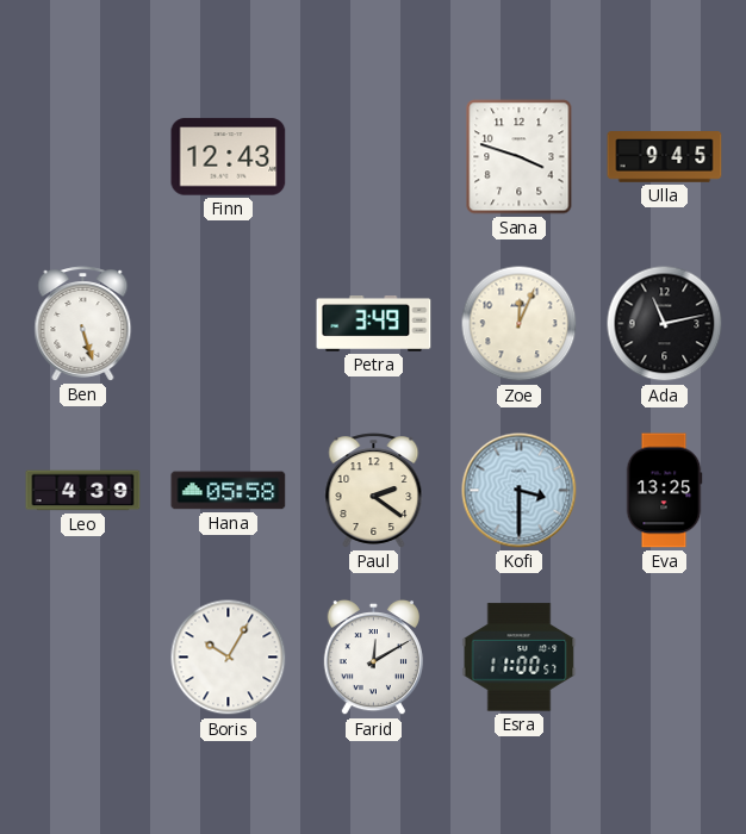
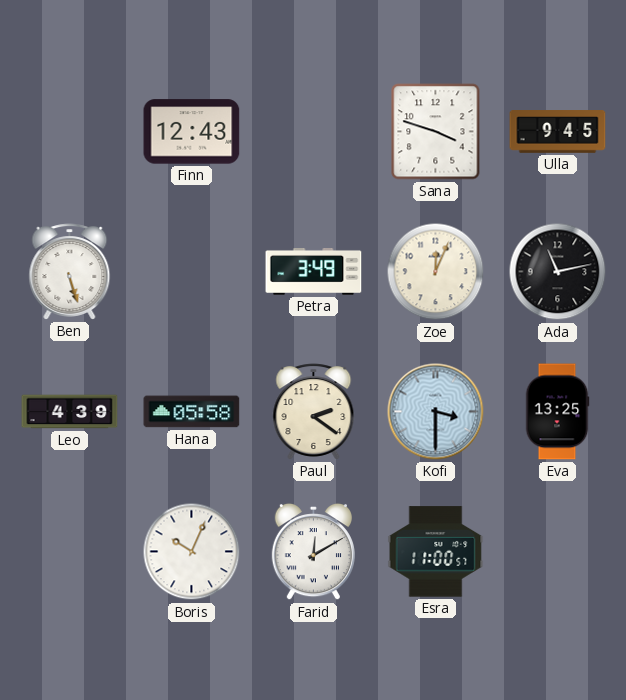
Boris: 10:05 -> 10:04
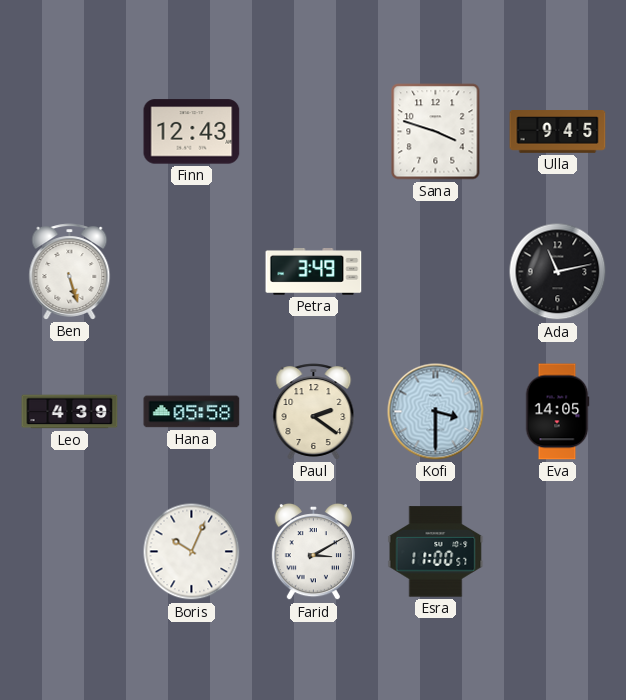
Zoe: 12:04 -> none
Eva: 13:25 -> 14:05
Farid: 12:10 -> 3:10
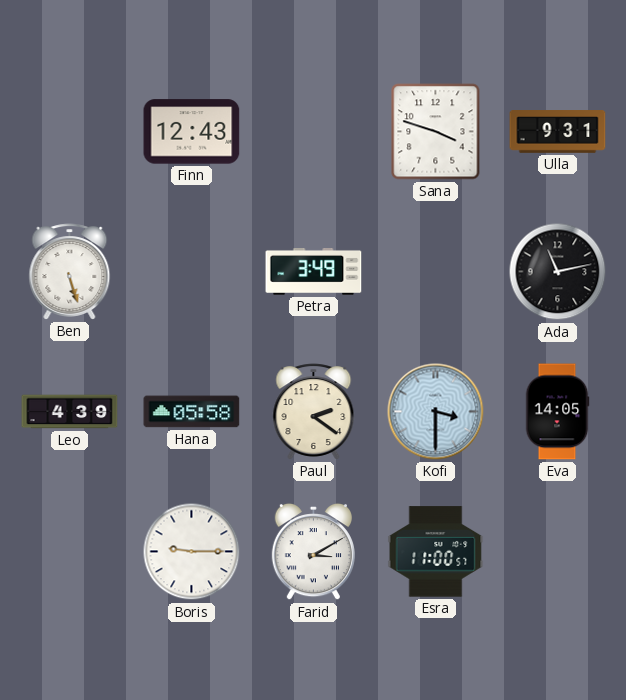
Ulla: 9:45 -> 9:31
Boris: 10:04 -> 9:15
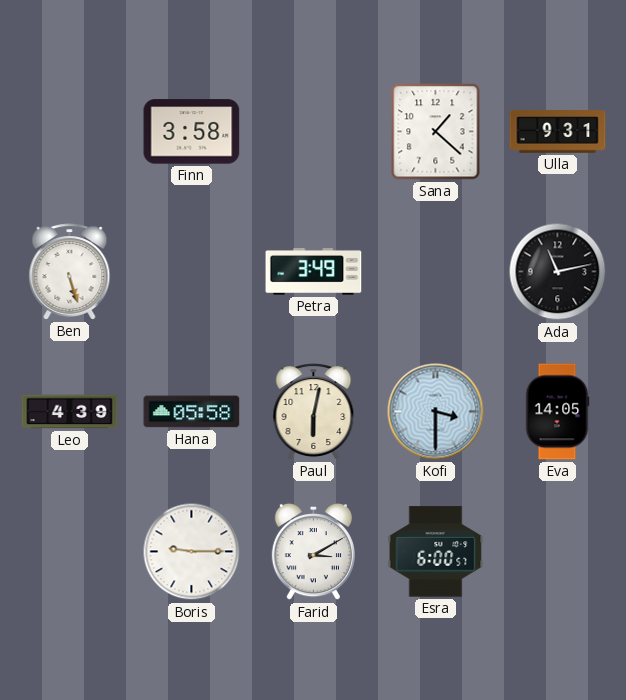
Finn: 12:43 -> 3:58
Sana: 3:48 -> 1:22
Paul: 2:21 -> 6:02
Esra: 11:00 -> 6:00
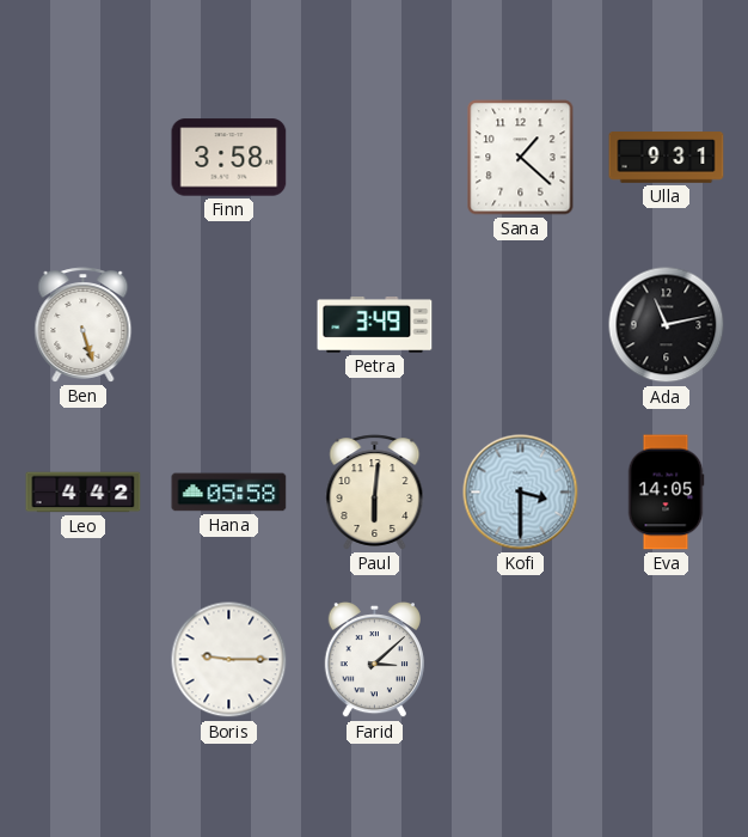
Leo: 4:39 -> 4:42
Paul: 6:02 -> 6:01
Farid: 3:10 -> 3:08
Esra: 6:00 -> none
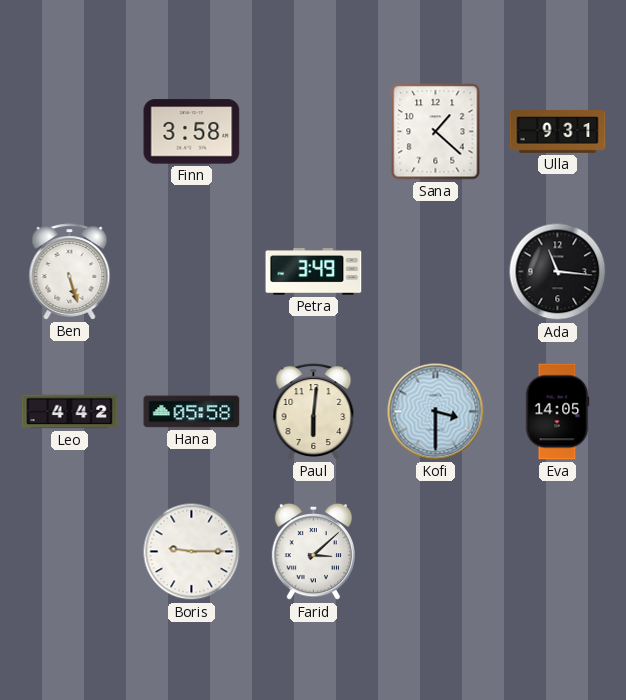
Ada: 11:13 -> 11:16
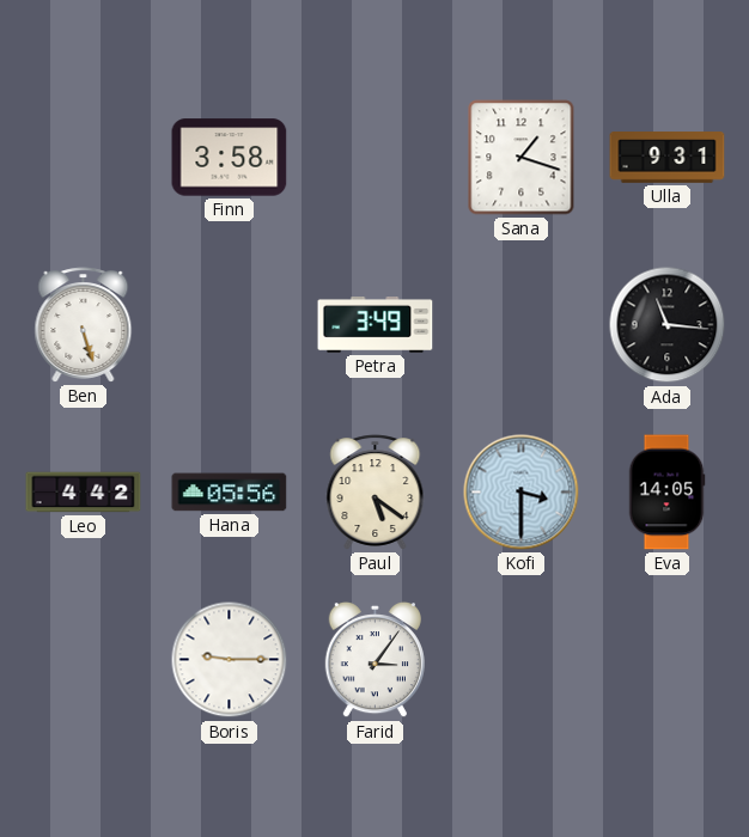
Sana: 1:22 -> 1:18
Hana: 05:58 -> 05:56
Paul: 6:01 -> 5:21
Farid: 3:08 -> 3:06
